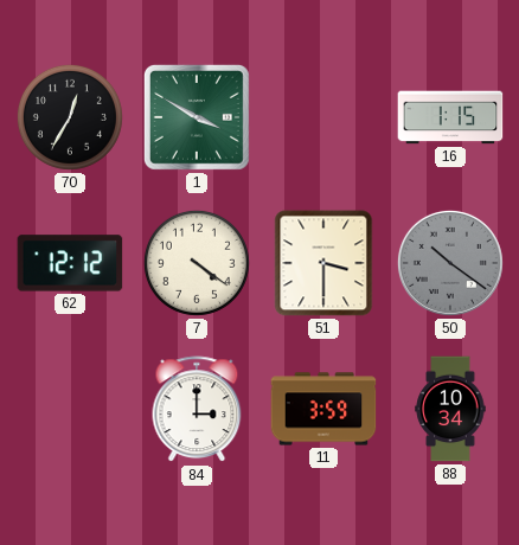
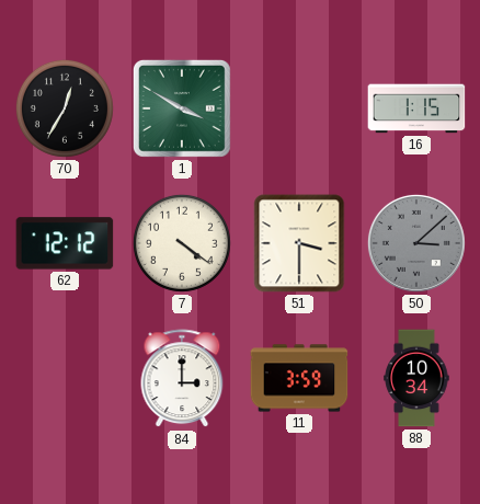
50: 10:21 -> 3:08
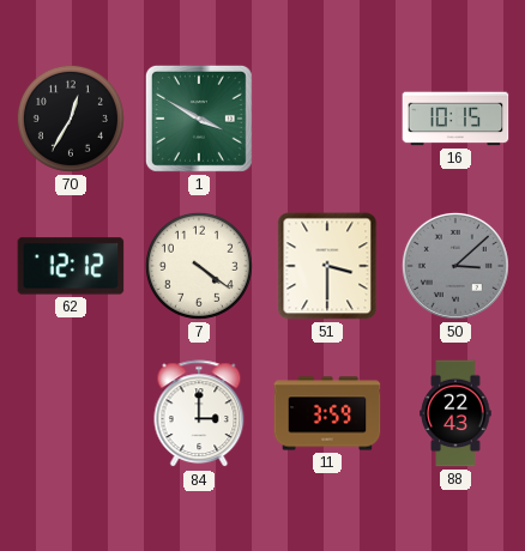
16: 1:15 -> 10:15
88: 10:34 -> 22:43
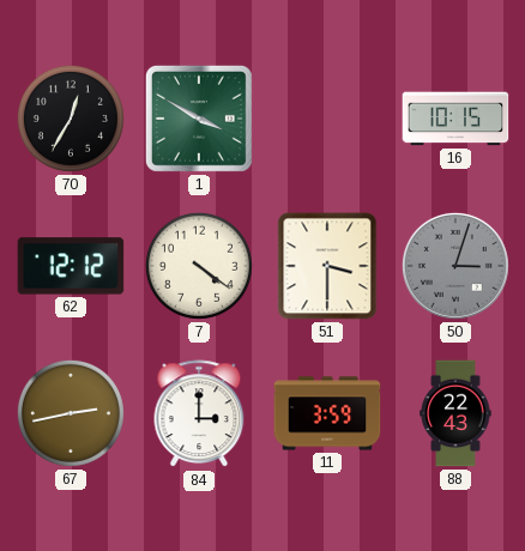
50: 3:08 -> 3:03
67: none -> 2:43
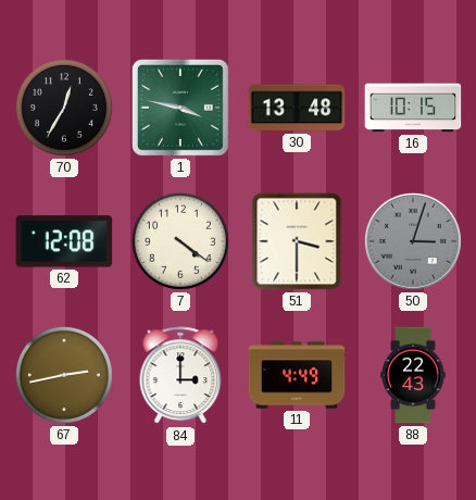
1: 3:50 -> 3:47
30: none -> 13:48
62: 12:12 -> 12:08
11: 3:59 -> 4:49
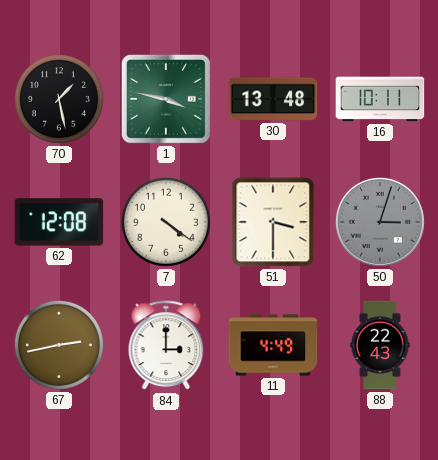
70: 12:35 -> 1:28
16: 10:15 -> 10:11
